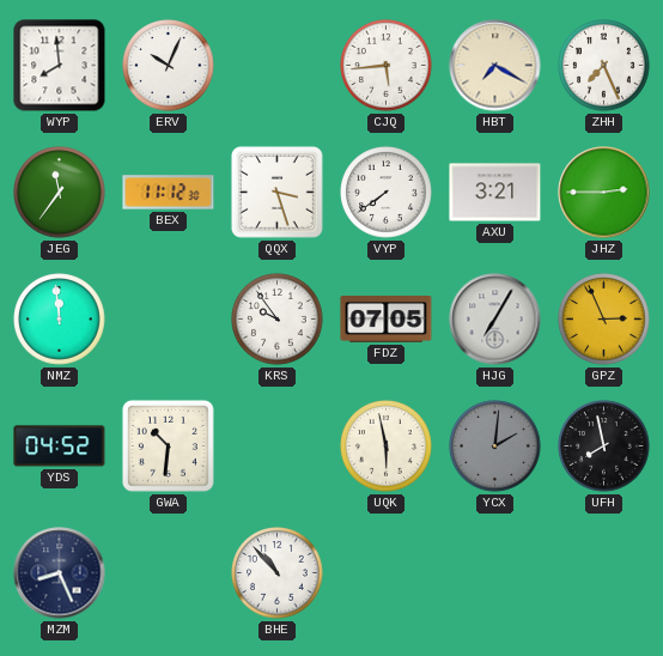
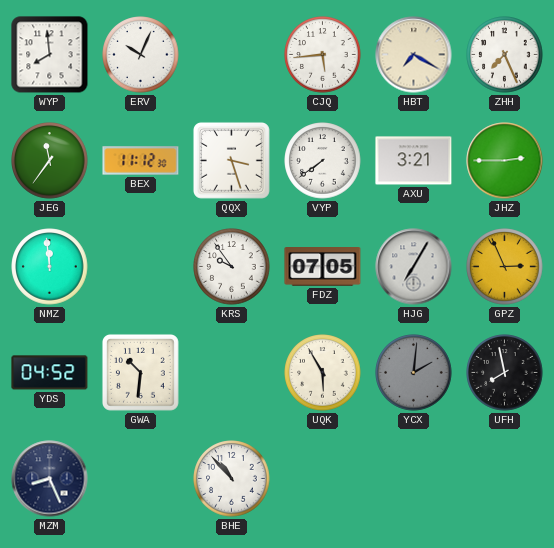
UQK: 5:58 -> 5:55
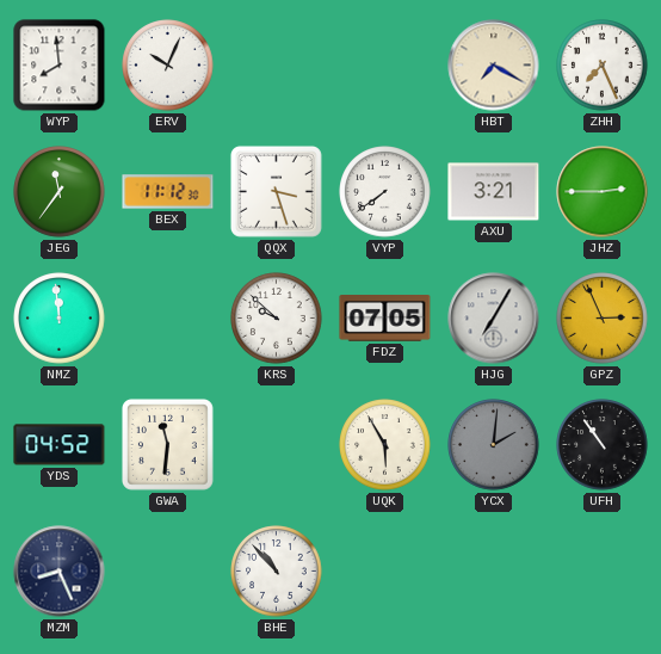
CJQ: 5:44 -> none
KRS: 9:54 -> 9:52
GWA: 10:31 -> 11:31
UFH: 7:58 -> 10:54
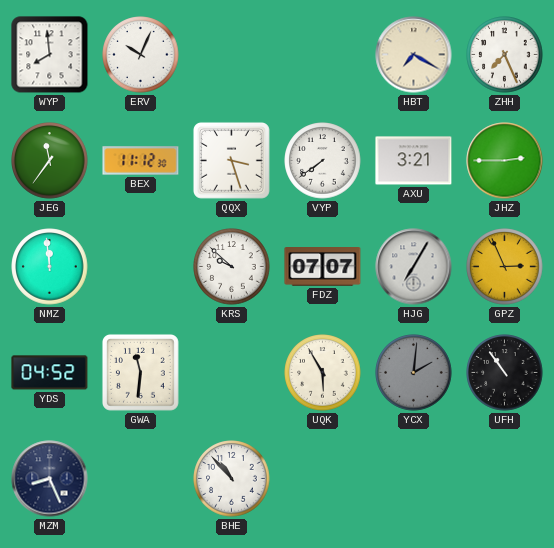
FDZ: 07:05 -> 07:07
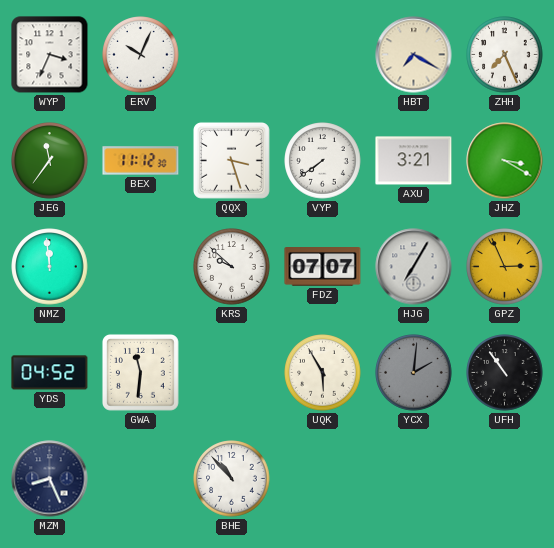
WYP: 7:59 -> 3:34
JHZ: 2:45 -> 3:20
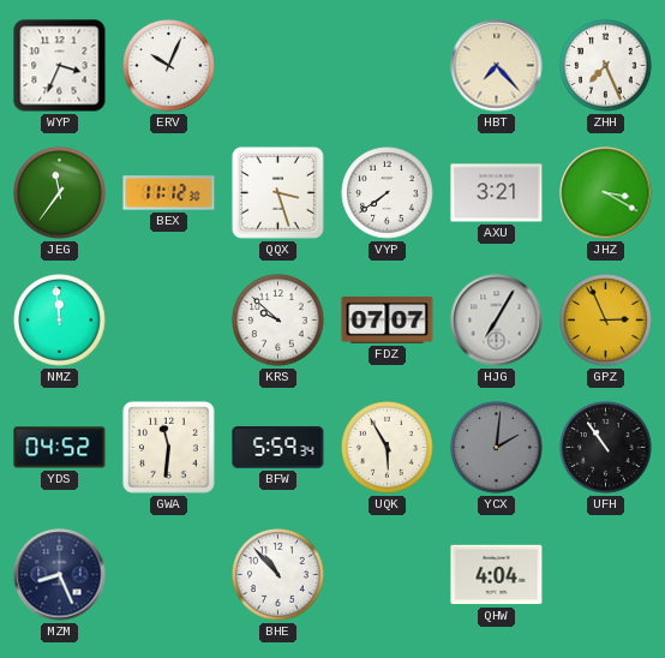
HBT: 7:20 -> 7:23
BFW: none -> 5:59
QHW: none -> 4:04
